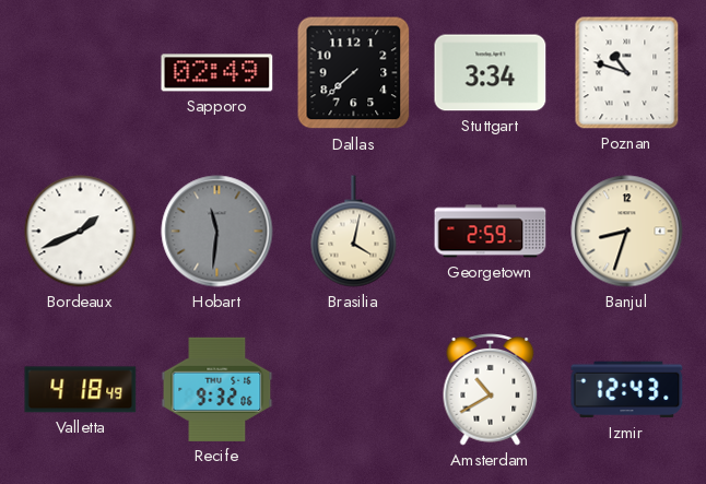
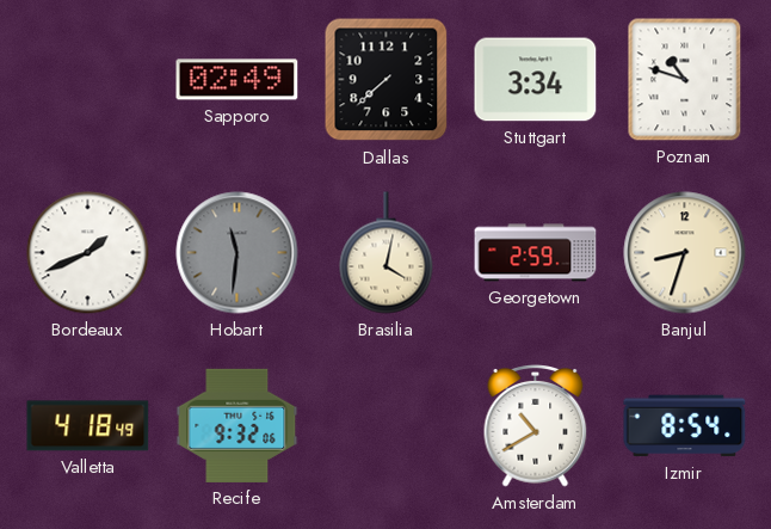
Izmir: 12:43 -> 8:54
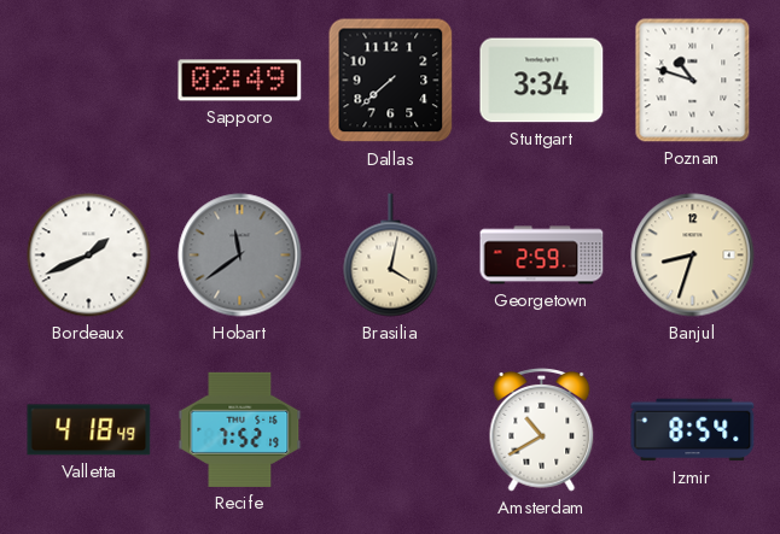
Hobart: 11:31 -> 11:39
Recife: 9:32 -> 7:52
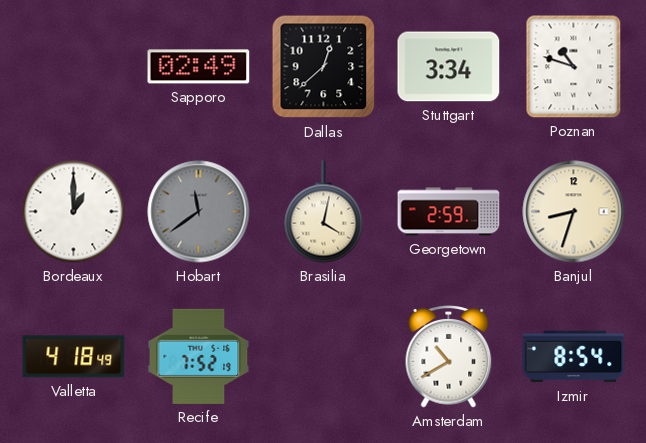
Dallas: 7:38 -> 12:38
Bordeaux: 1:41 -> 1:00
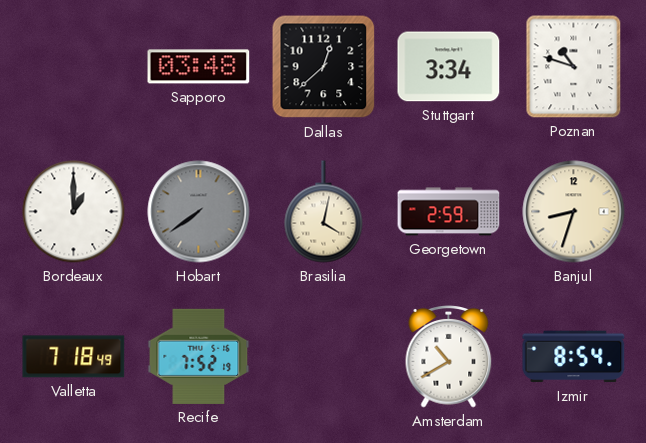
Sapporo: 02:49 -> 03:48
Hobart: 11:39 -> 7:39
Valletta: 4:18 -> 7:18
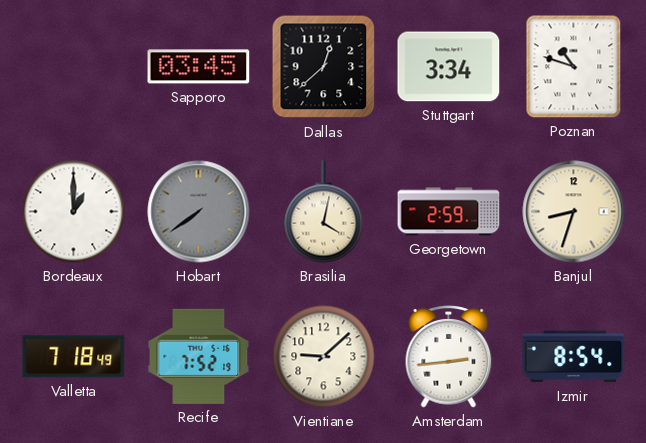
Sapporo: 03:48 -> 03:45
Vientiane: none -> 9:08
Amsterdam: 10:40 -> 2:44
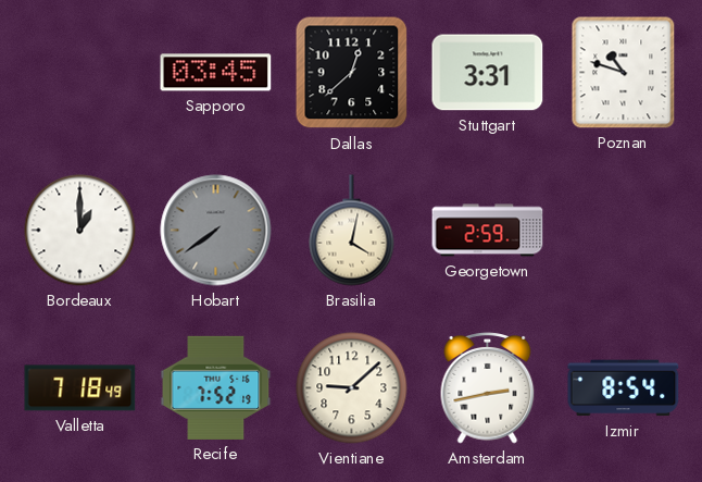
Stuttgart: 3:34 -> 3:31
Banjul: 8:33 -> none
Amsterdam: 2:44 -> 2:43
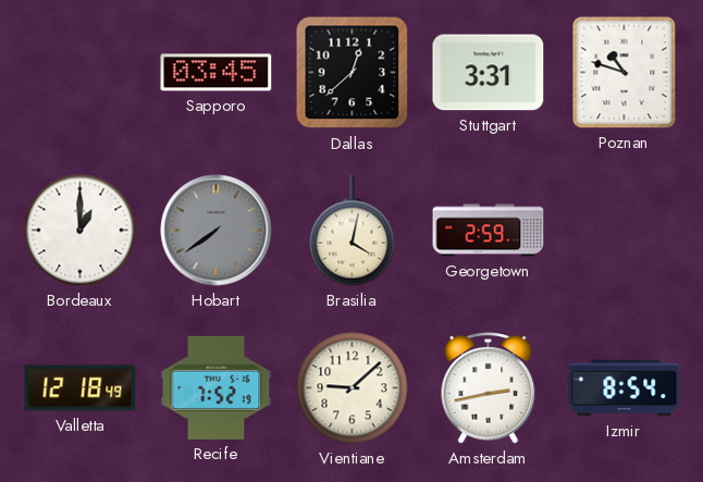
Valletta: 7:18 -> 12:18
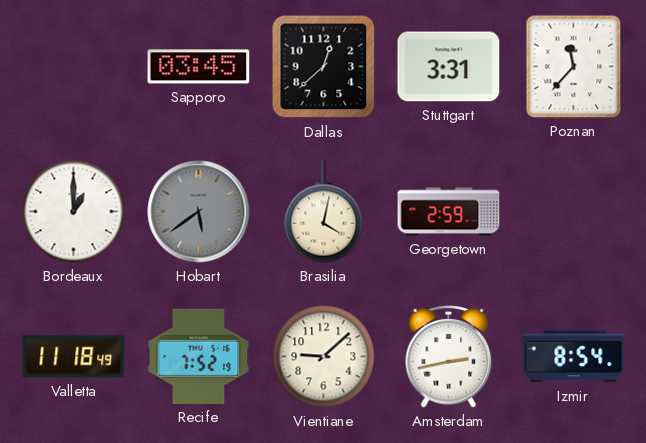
Poznan: 10:48 -> 11:37
Hobart: 7:39 -> 5:39
Valletta: 12:18 -> 11:18
